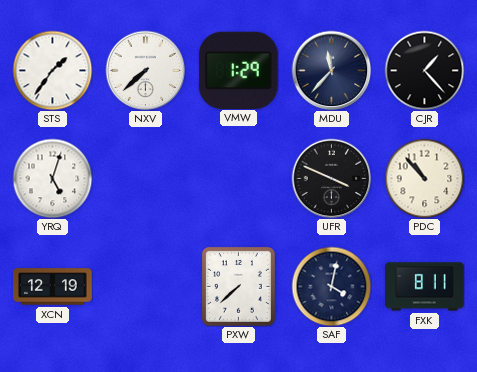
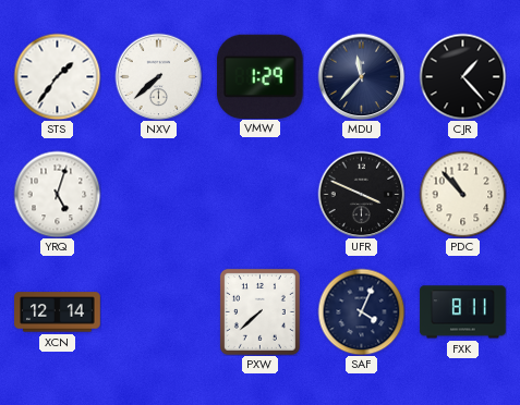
XCN: 12:19 -> 12:14
SAF: 4:02 -> 4:04
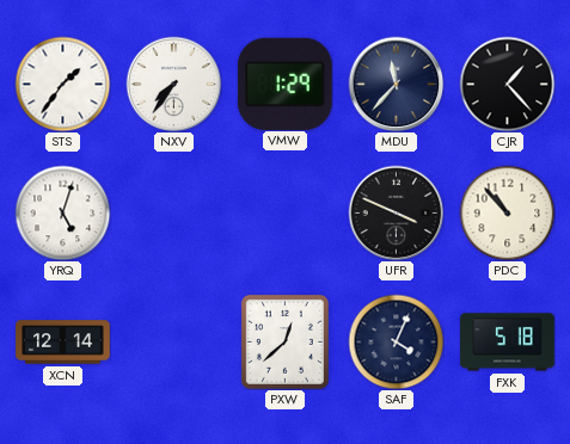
NXV: 7:38 -> 7:36
PXW: 7:38 -> 12:38
FXK: 8:11 -> 5:18
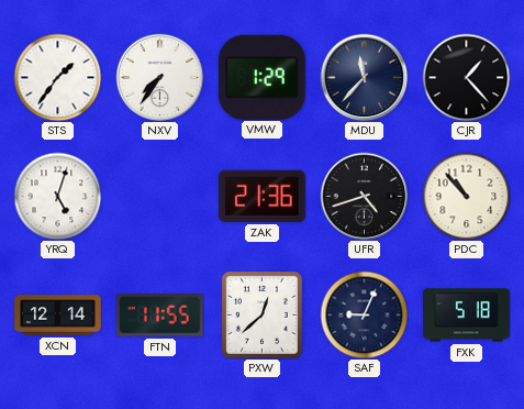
ZAK: none -> 21:36
UFR: 3:49 -> 4:42
FTN: none -> 11:55
SAF: 4:04 -> 9:04
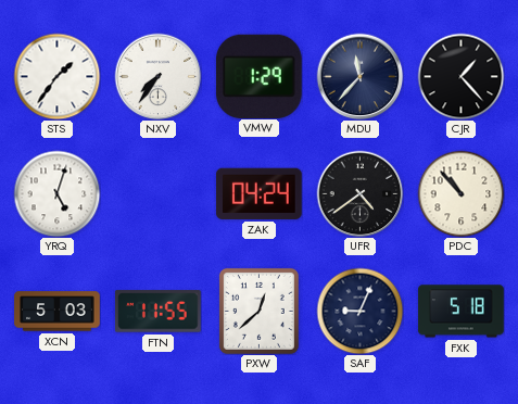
ZAK: 21:36 -> 04:24
UFR: 4:42 -> 4:39
XCN: 12:14 -> 5:03
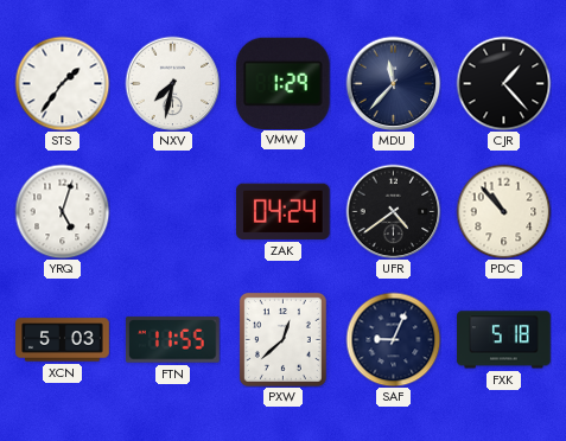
NXV: 7:36 -> 7:32
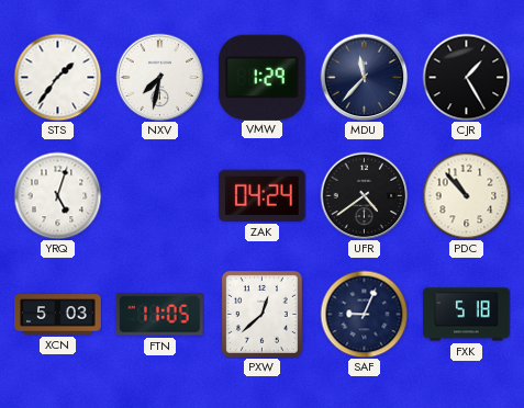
CJR: 1:23 -> 1:25
FTN: 11:55 -> 11:05
